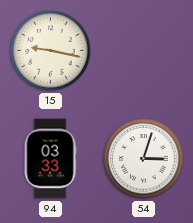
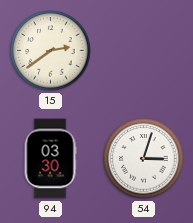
15: 9:17 -> 2:39
94: 03:33 -> 03:30
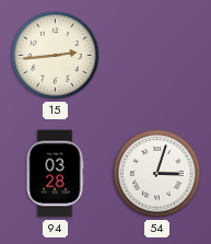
15: 2:39 -> 2:44
94: 03:30 -> 03:28
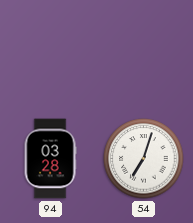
15: 2:44 -> none
54: 3:03 -> 7:03
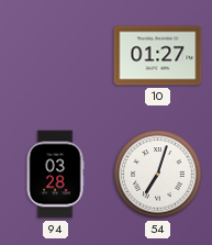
10: none -> 01:27
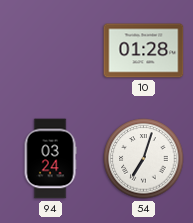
10: 01:27 -> 01:28
94: 03:28 -> 03:24
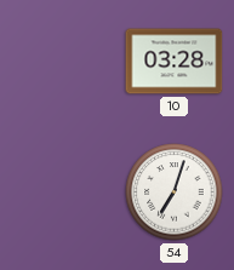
10: 01:28 -> 03:28
94: 03:24 -> none
